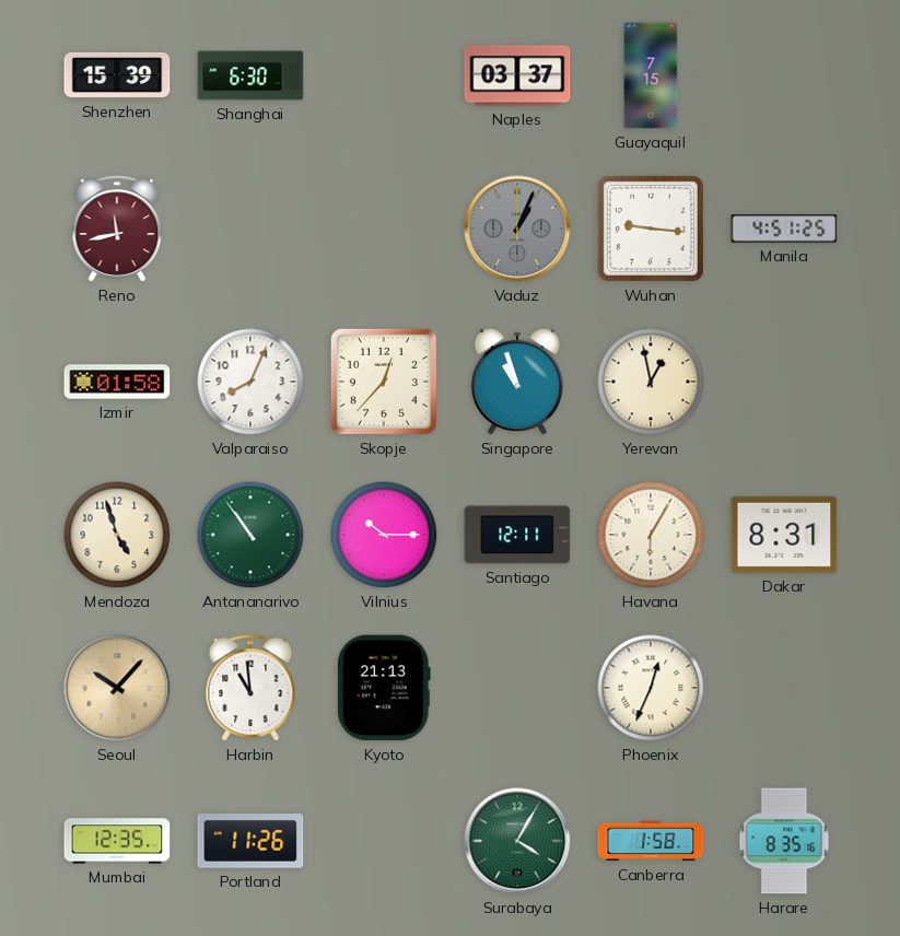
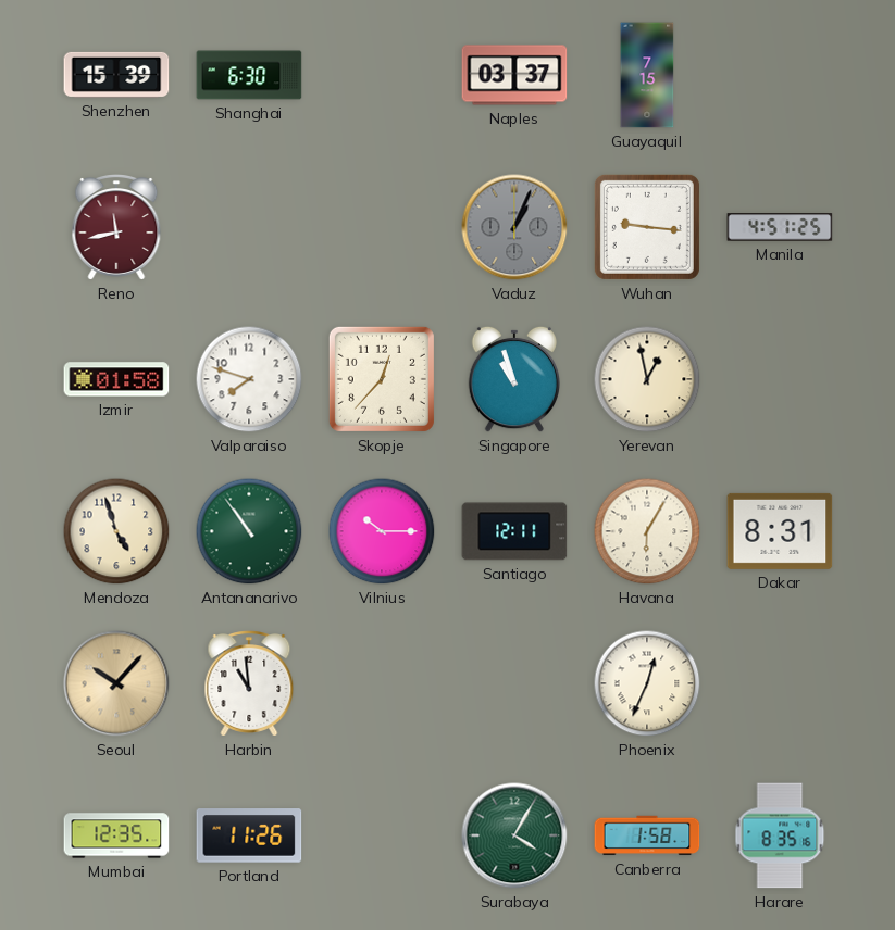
Valparaiso: 8:04 -> 7:48
Kyoto: 21:13 -> none
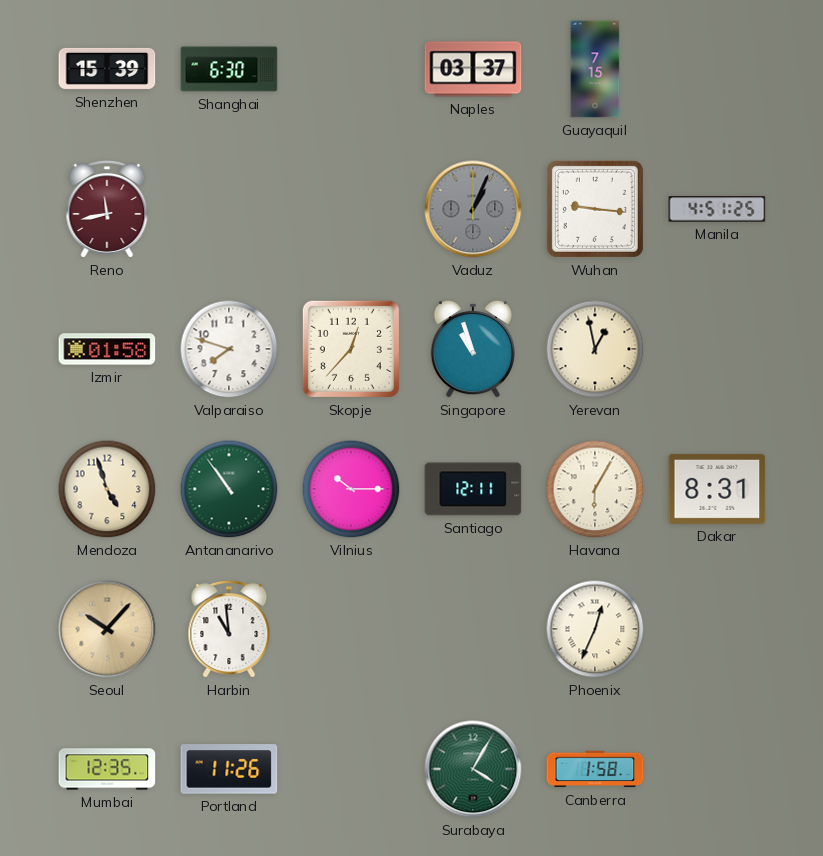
Harare: 8:35 -> none
